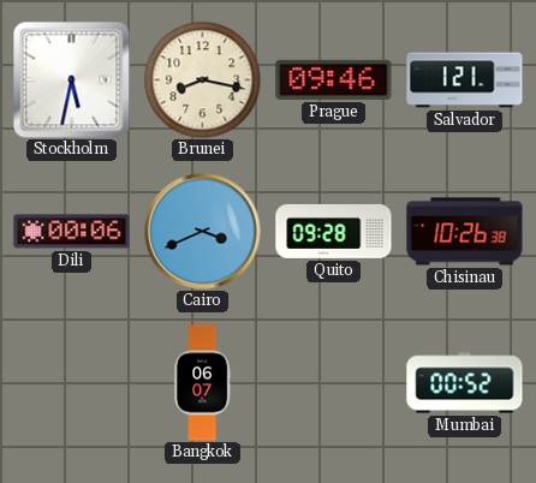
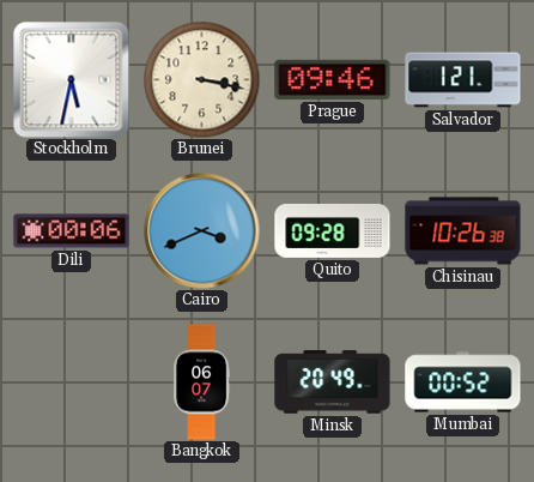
Brunei: 8:17 -> 3:17
Minsk: none -> 20:49
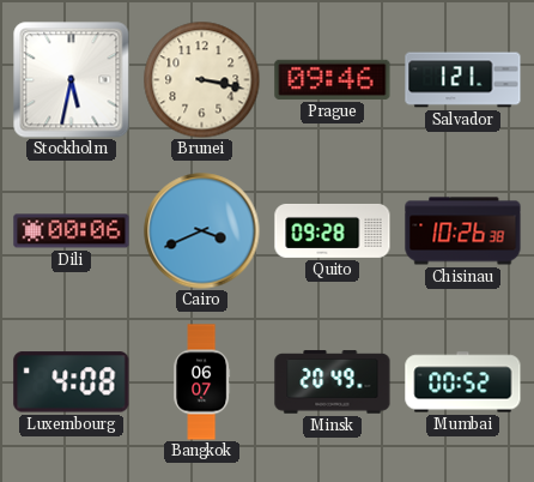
Luxembourg: none -> 4:08
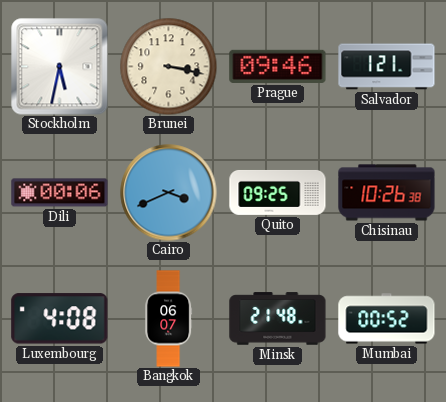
Quito: 09:28 -> 09:25
Minsk: 20:49 -> 21:48
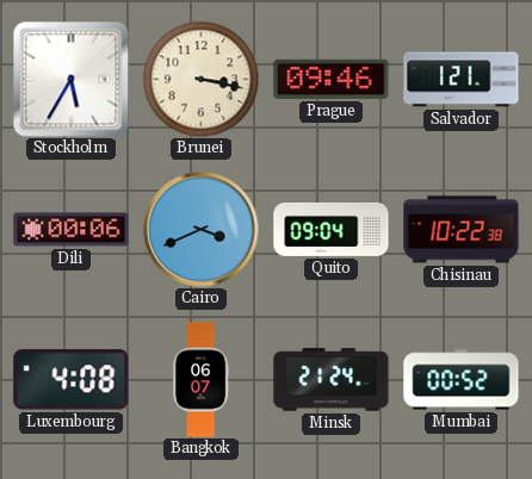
Stockholm: 5:32 -> 5:35
Quito: 09:25 -> 09:04
Chisinau: 10:26 -> 10:22
Minsk: 21:48 -> 21:24
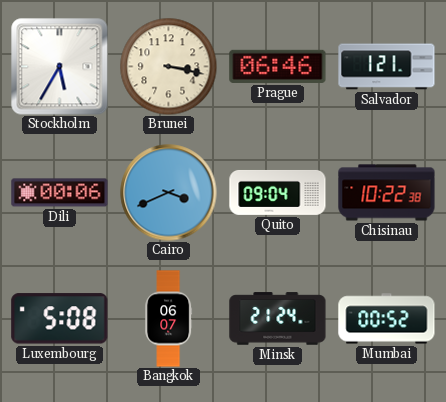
Prague: 09:46 -> 06:46
Luxembourg: 4:08 -> 5:08
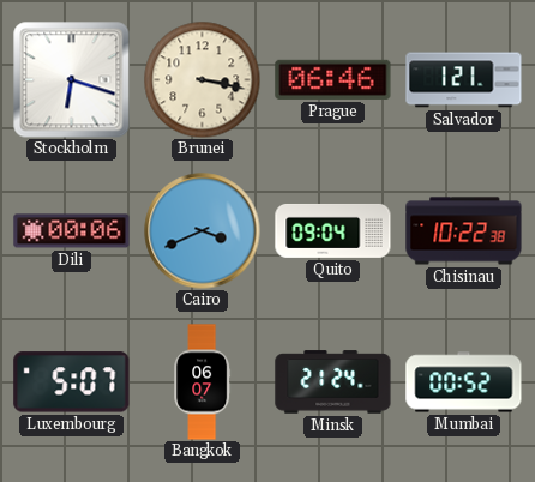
Stockholm: 5:35 -> 6:18
Luxembourg: 5:08 -> 5:07
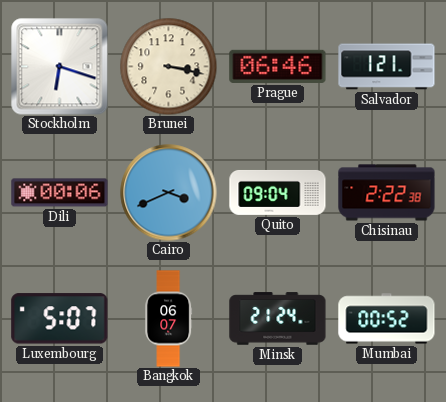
Chisinau: 10:22 -> 2:22
